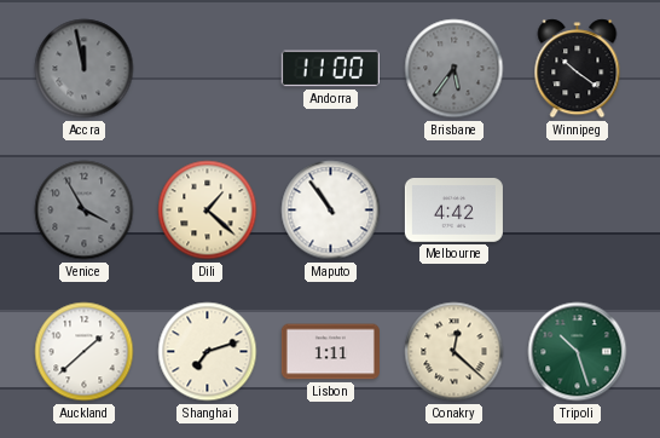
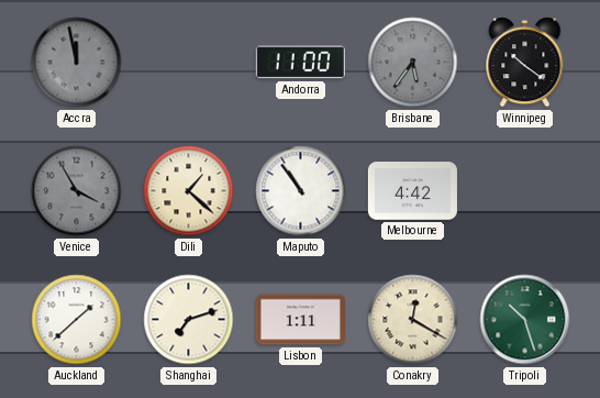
Conakry: 12:22 -> 12:20
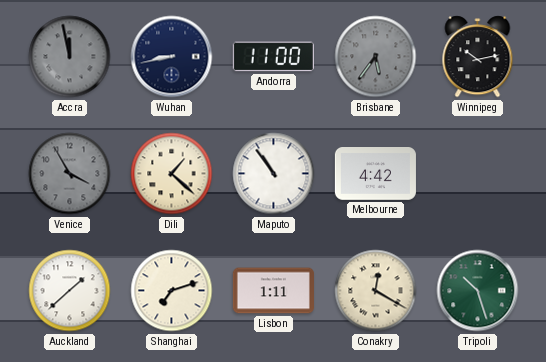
Wuhan: none -> 8:43
Winnipeg: 10:21 -> 10:13
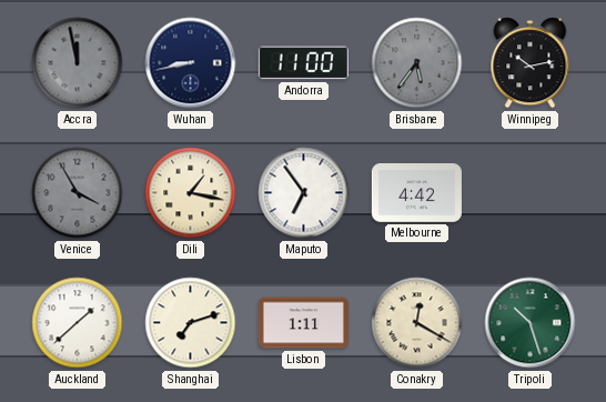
Dili: 1:22 -> 1:17
Maputo: 10:54 -> 6:54
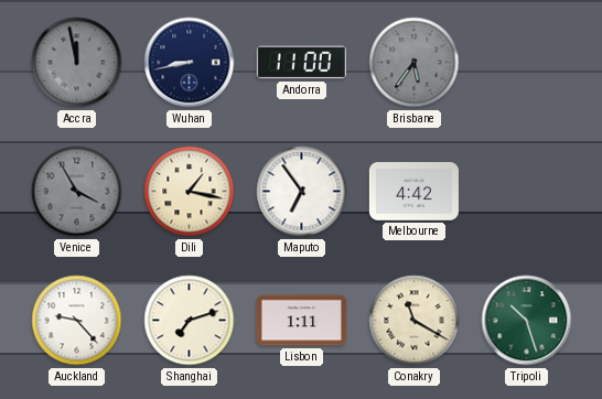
Winnipeg: 10:13 -> none
Auckland: 1:38 -> 9:23
Conakry: 12:20 -> 11:20
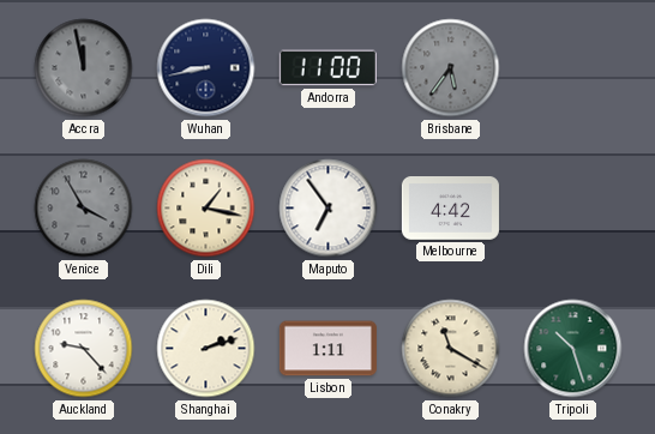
Shanghai: 7:12 -> 2:12
